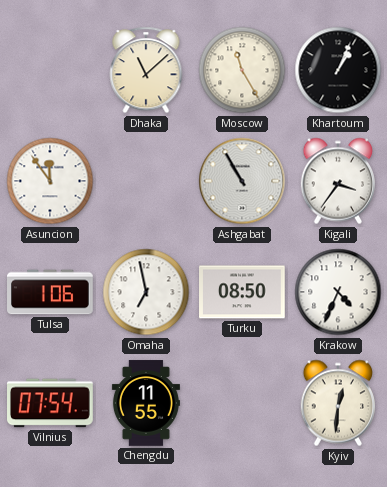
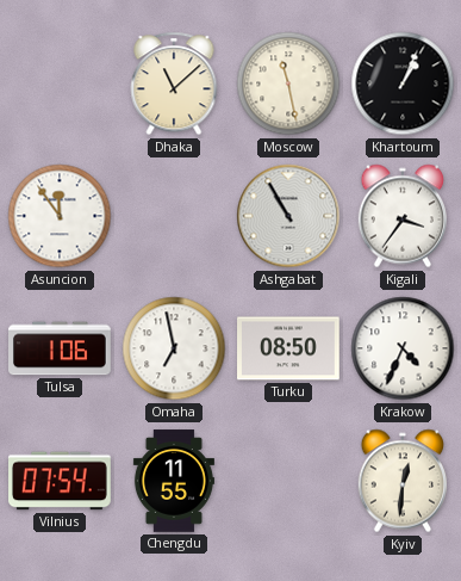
Moscow: 11:25 -> 11:28
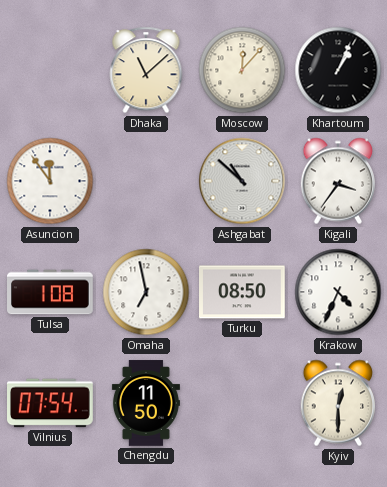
Moscow: 11:28 -> 12:07
Ashgabat: 10:55 -> 10:52
Tulsa: 1:06 -> 1:08
Chengdu: 11:55 -> 11:50
Kyiv: 12:31 -> 12:30
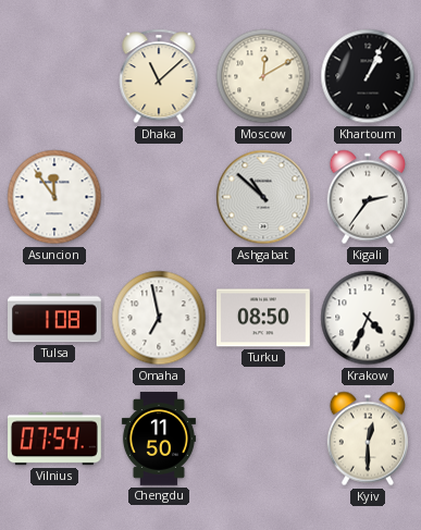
Moscow: 12:07 -> 12:10
Kigali: 3:36 -> 2:36
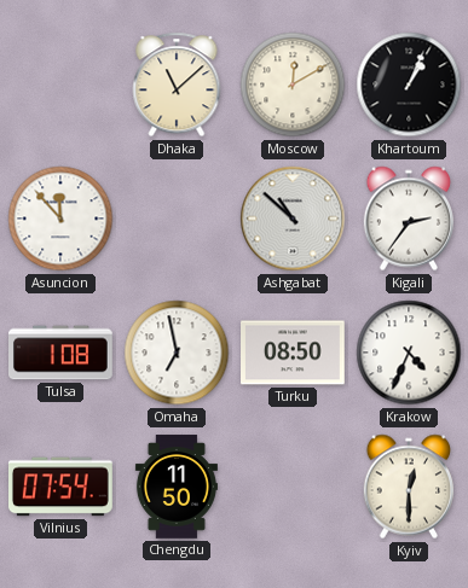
Asuncion: 11:54 -> 11:53
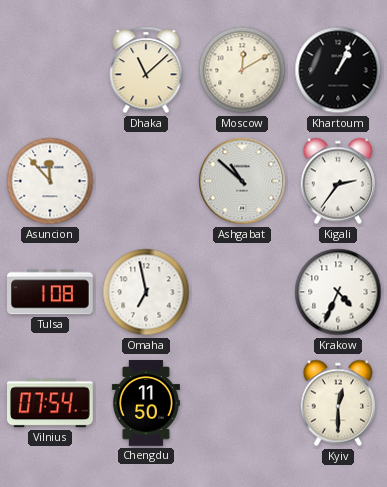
Turku: 08:50 -> none
